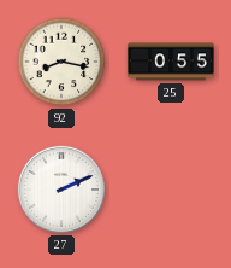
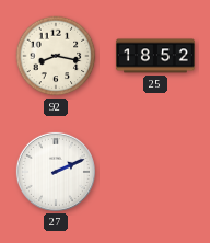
25: 0:55 -> 18:52
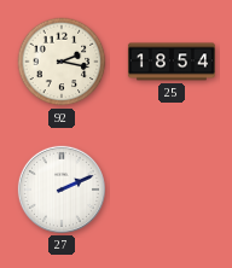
92: 8:17 -> 2:17
25: 18:52 -> 18:54
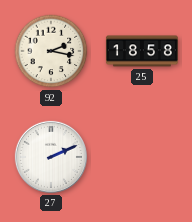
25: 18:54 -> 18:58
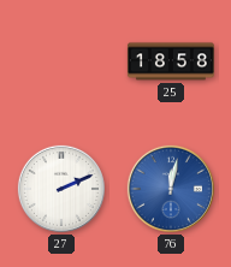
92: 2:17 -> none
76: none -> 12:02
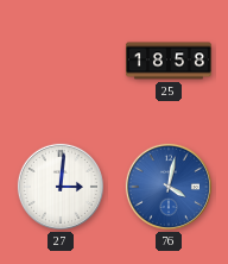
27: 2:11 -> 3:01
76: 12:02 -> 4:02
